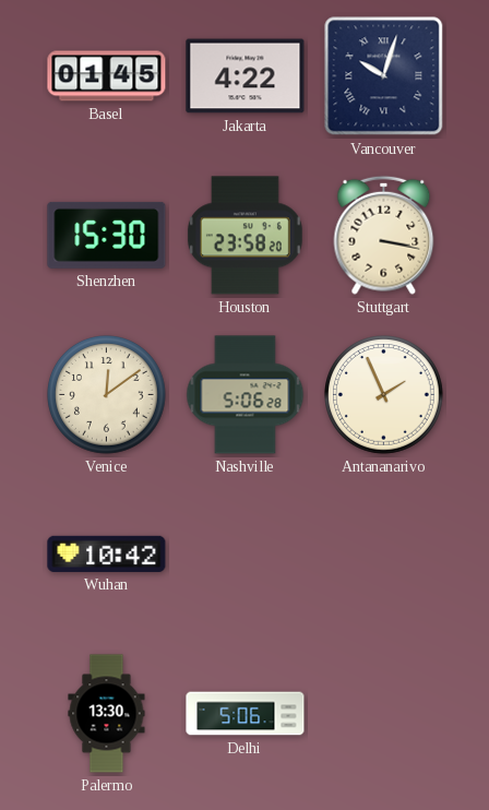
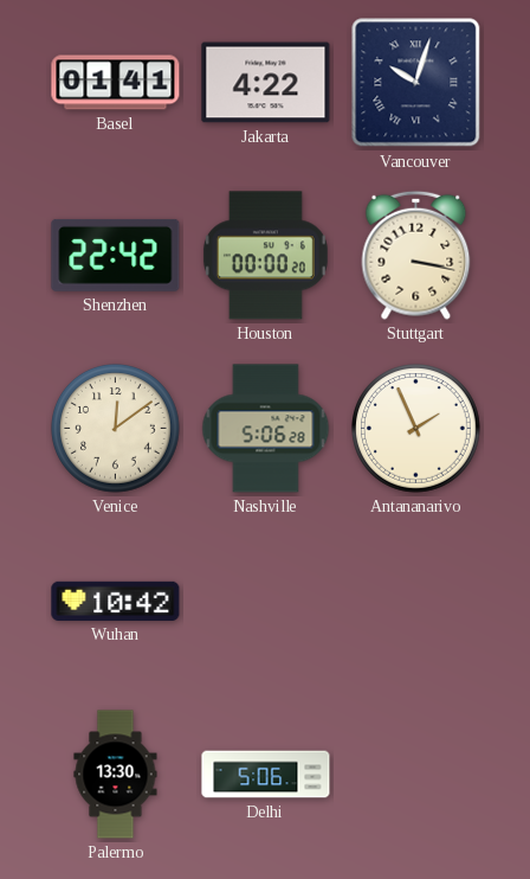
Basel: 01:45 -> 01:41
Shenzhen: 15:30 -> 22:42
Houston: 23:58 -> 00:00
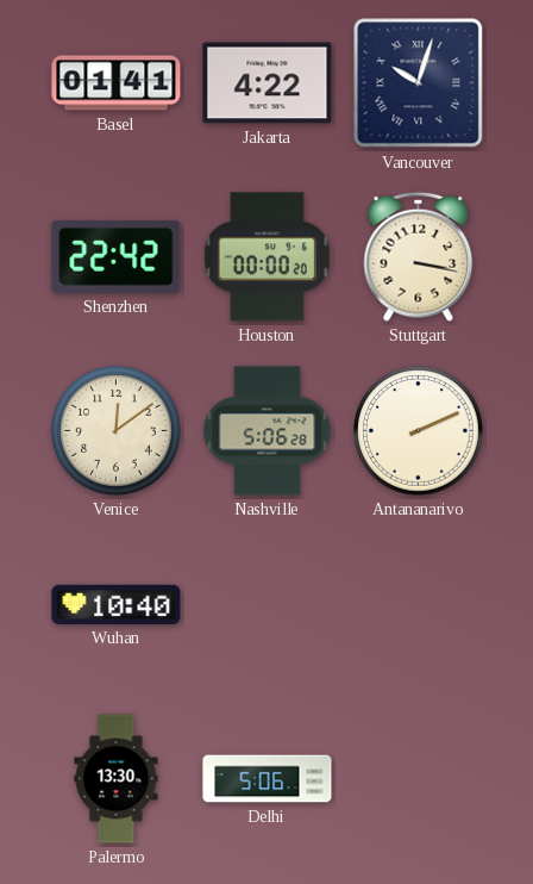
Antananarivo: 1:56 -> 2:11
Wuhan: 10:42 -> 10:40
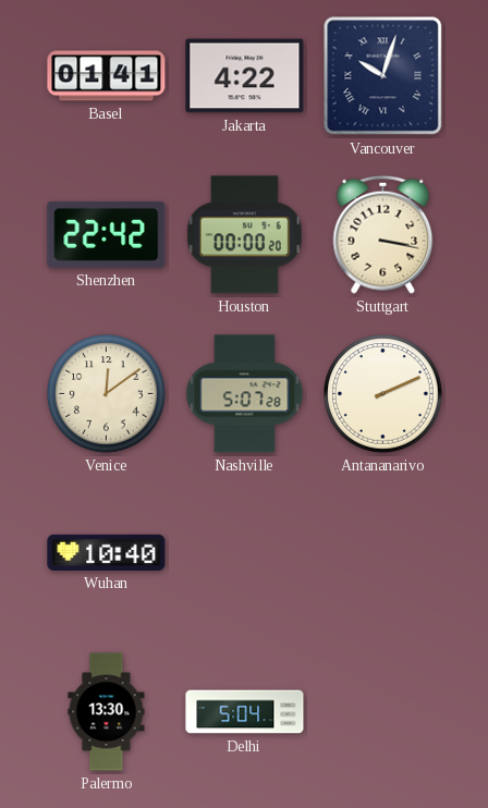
Nashville: 5:06 -> 5:07
Delhi: 5:06 -> 5:04
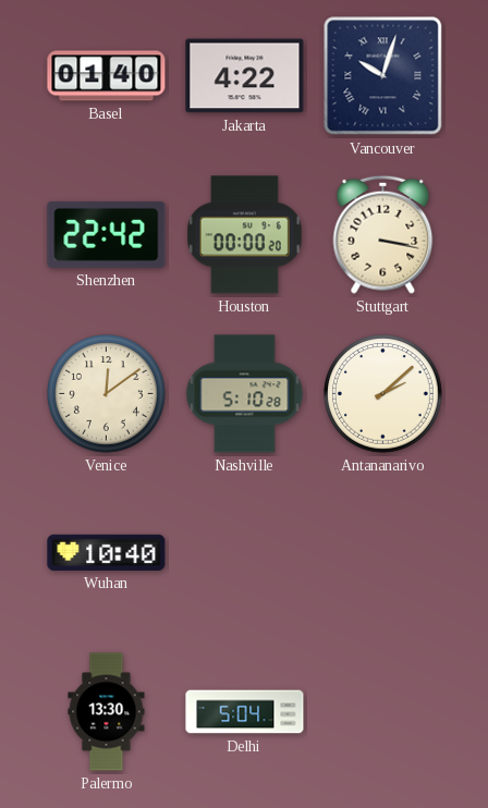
Basel: 01:41 -> 01:40
Nashville: 5:07 -> 5:10
Antananarivo: 2:11 -> 2:08
